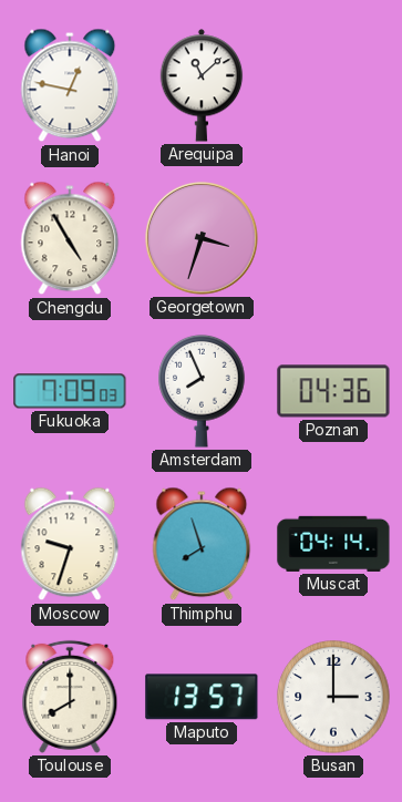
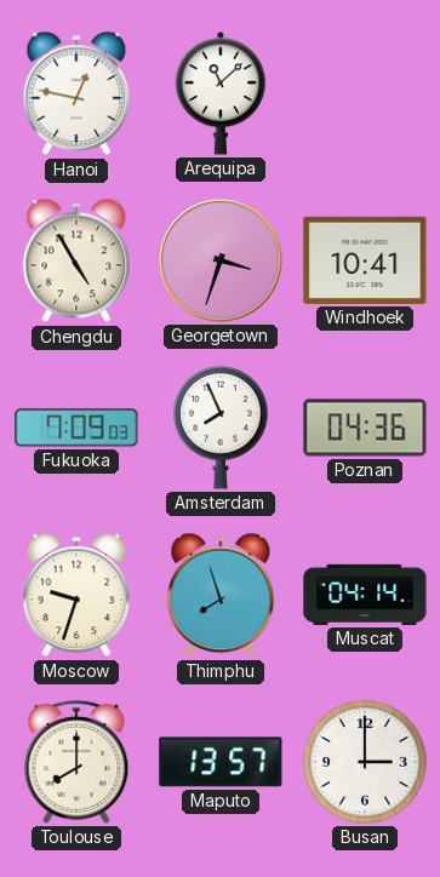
Windhoek: none -> 10:41
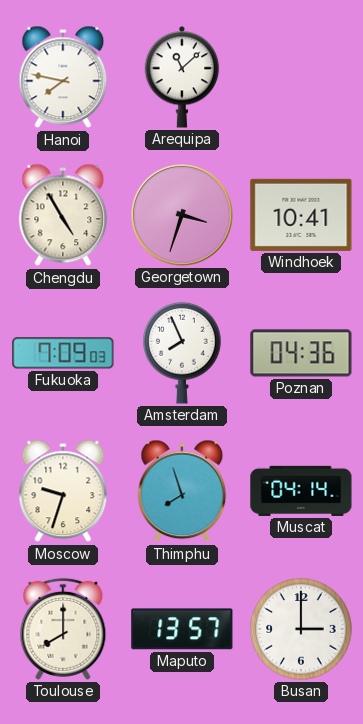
Hanoi: 12:47 -> 7:47
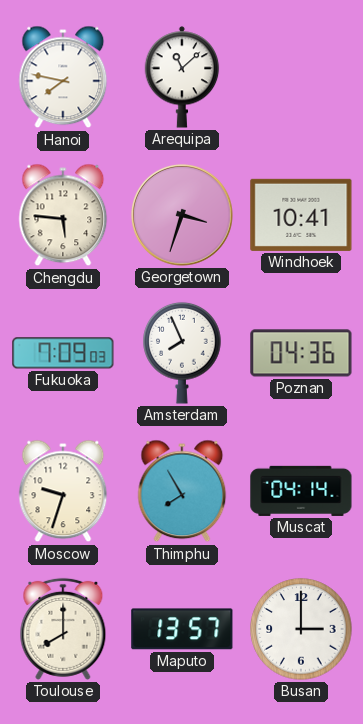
Chengdu: 4:55 -> 5:46
Thimphu: 7:57 -> 7:55
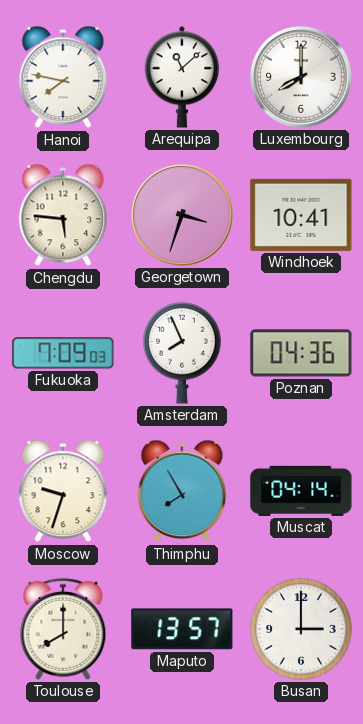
Luxembourg: none -> 8:00
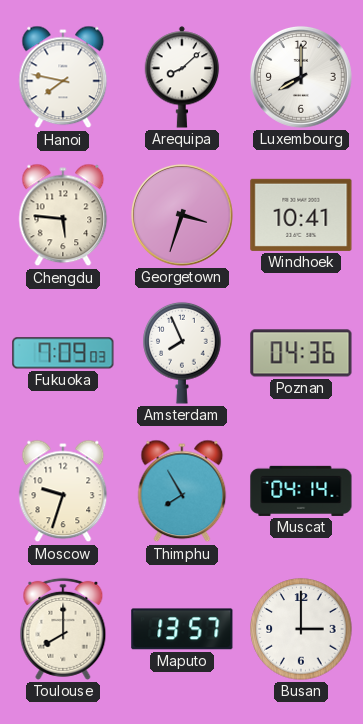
Arequipa: 11:08 -> 8:08
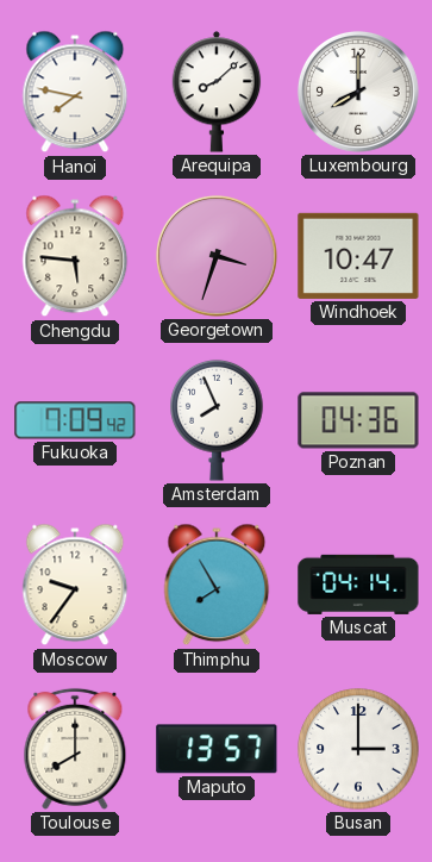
Windhoek: 10:41 -> 10:47
Fukuoka: 7:09:03 -> 7:09:42
Moscow: 9:33 -> 9:36
